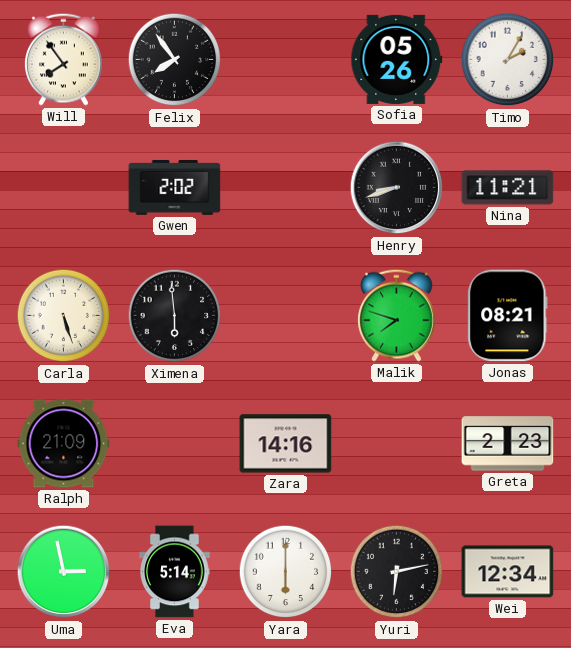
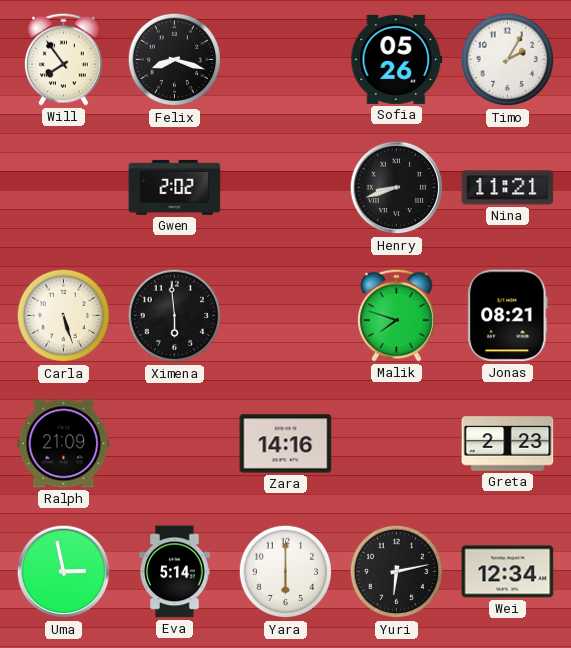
Felix: 7:54 -> 8:18
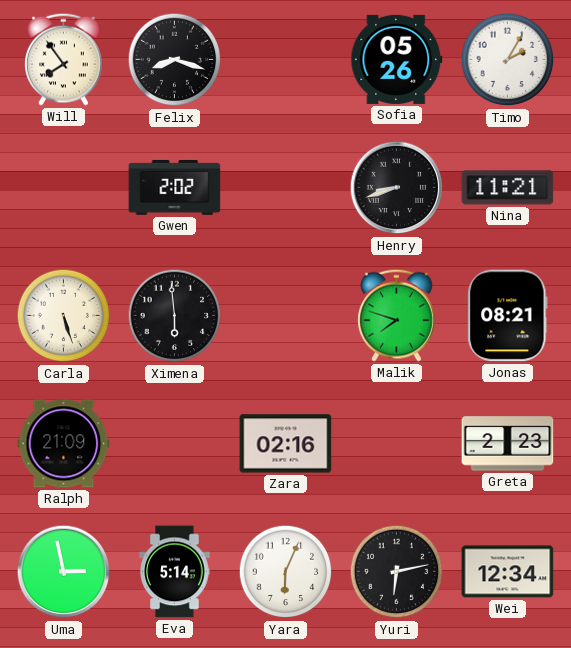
Zara: 14:16 -> 02:16
Yara: 6:00 -> 6:04
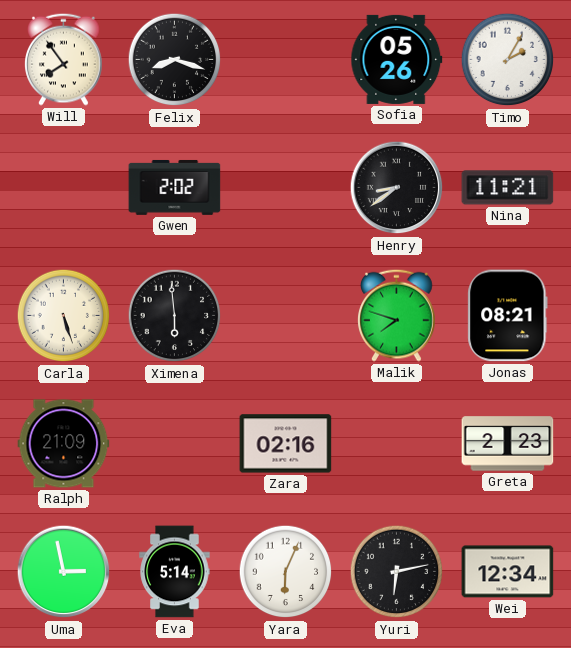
Henry: 8:42 -> 8:39
